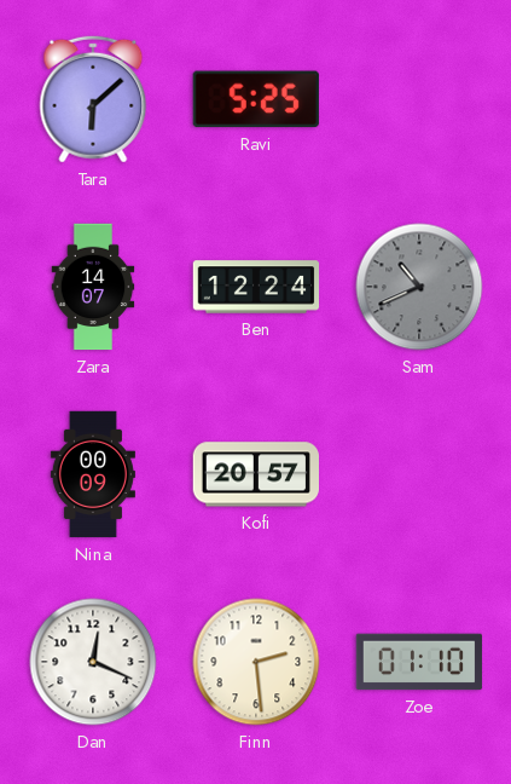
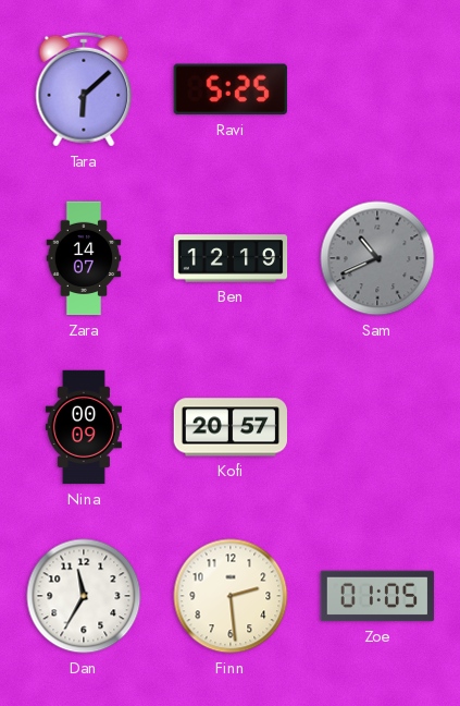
Ben: 12:24 -> 12:19
Dan: 12:19 -> 11:35
Zoe: 01:10 -> 01:05
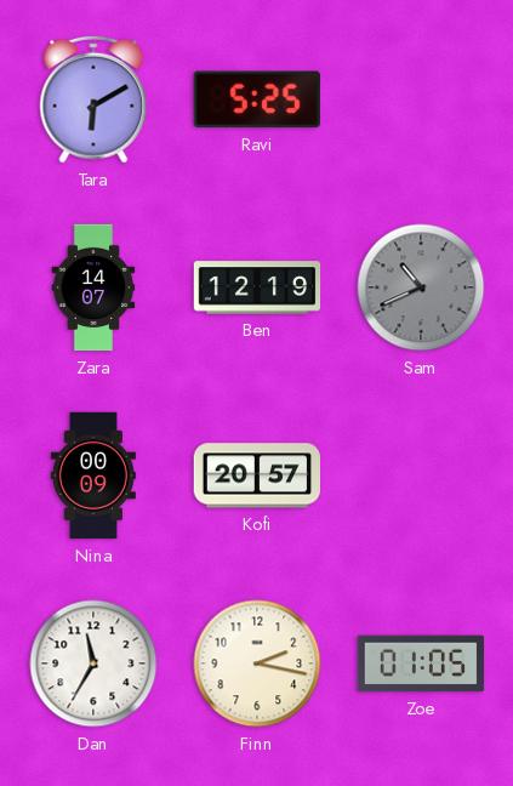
Tara: 6:08 -> 6:10
Finn: 2:29 -> 2:17
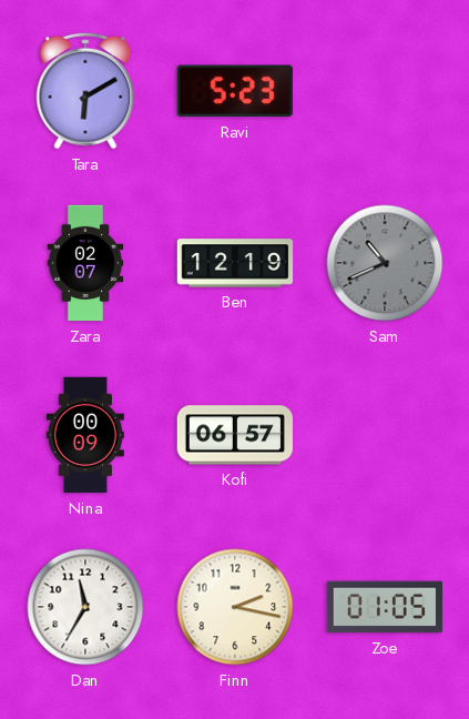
Ravi: 5:25 -> 5:23
Zara: 14:07 -> 02:07
Kofi: 20:57 -> 06:57
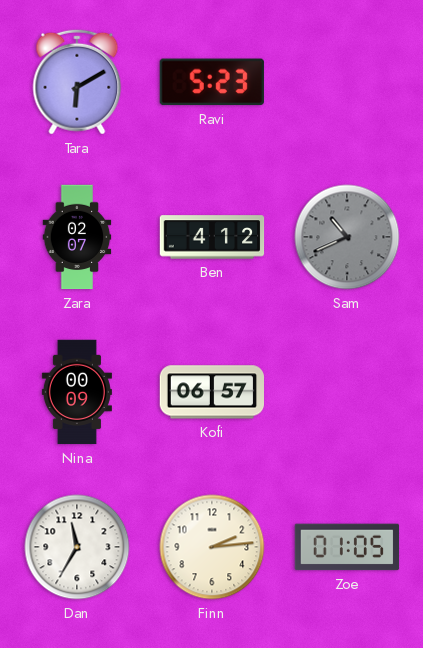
Ben: 12:19 -> 4:12
Finn: 2:17 -> 2:14
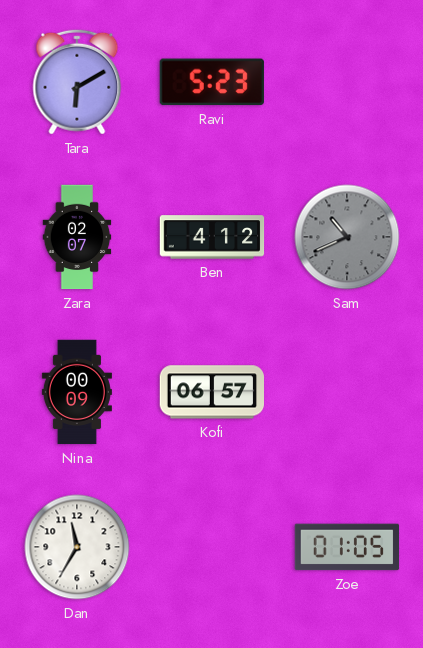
Finn: 2:14 -> none
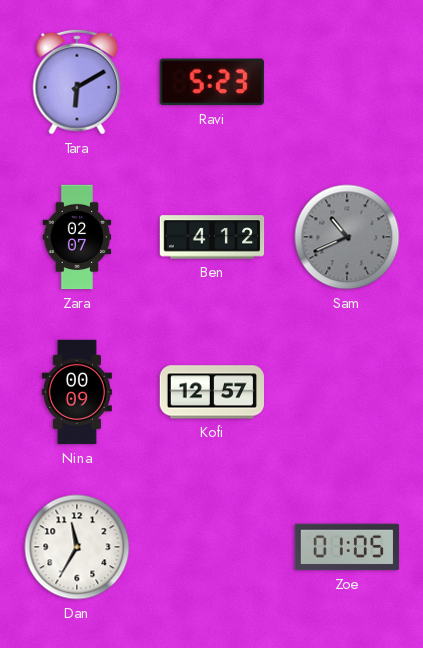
Kofi: 06:57 -> 12:57
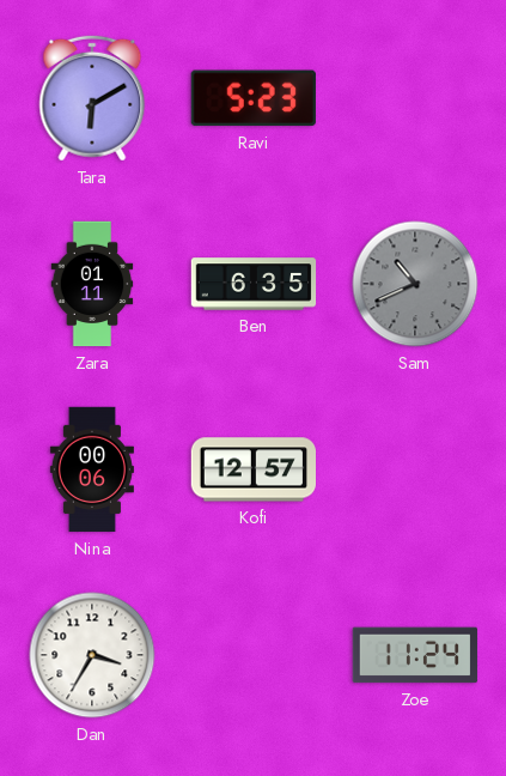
Zara: 02:07 -> 01:11
Ben: 4:12 -> 6:35
Nina: 00:09 -> 00:06
Dan: 11:35 -> 3:35
Zoe: 01:05 -> 11:24
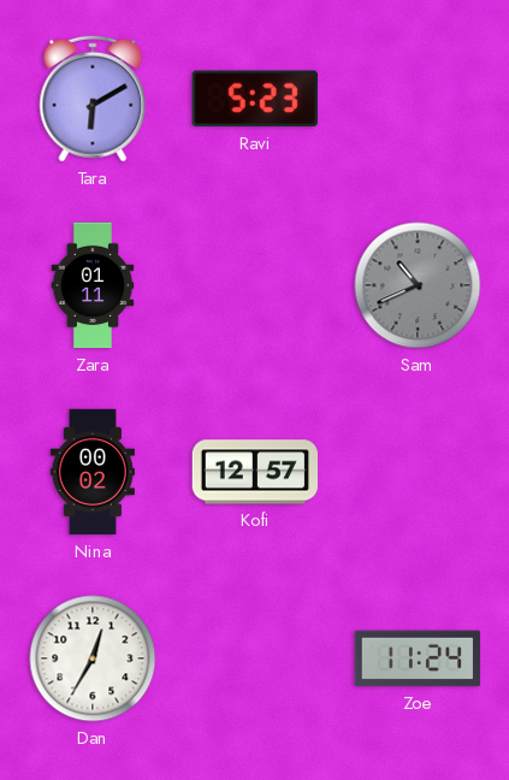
Ben: 6:35 -> none
Nina: 00:06 -> 00:02
Dan: 3:35 -> 12:35
